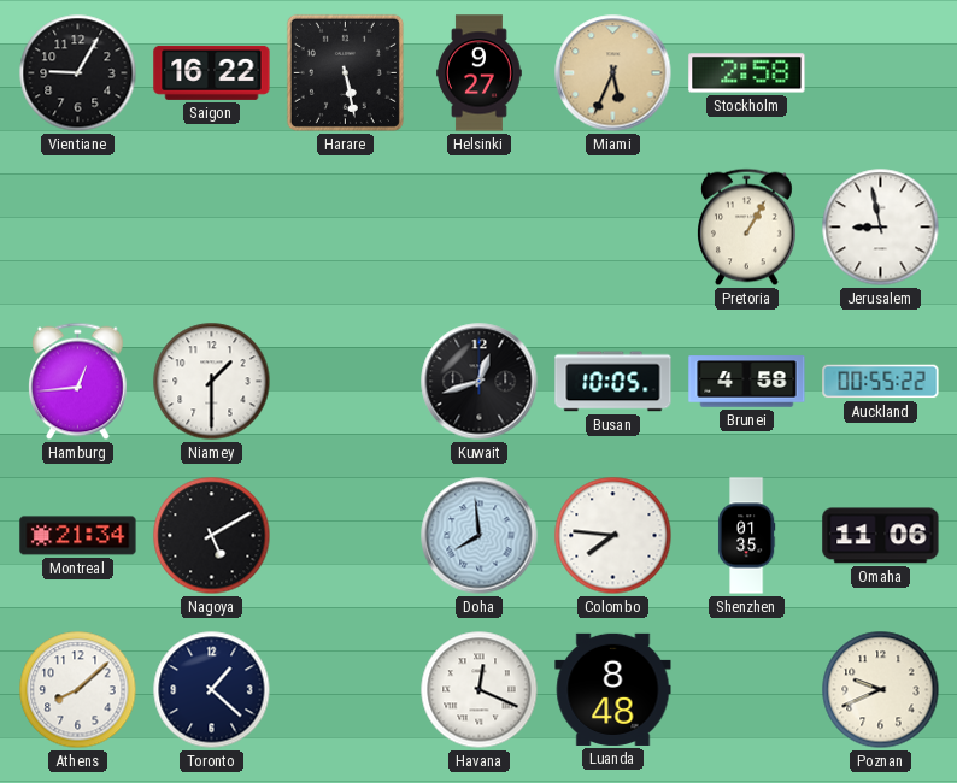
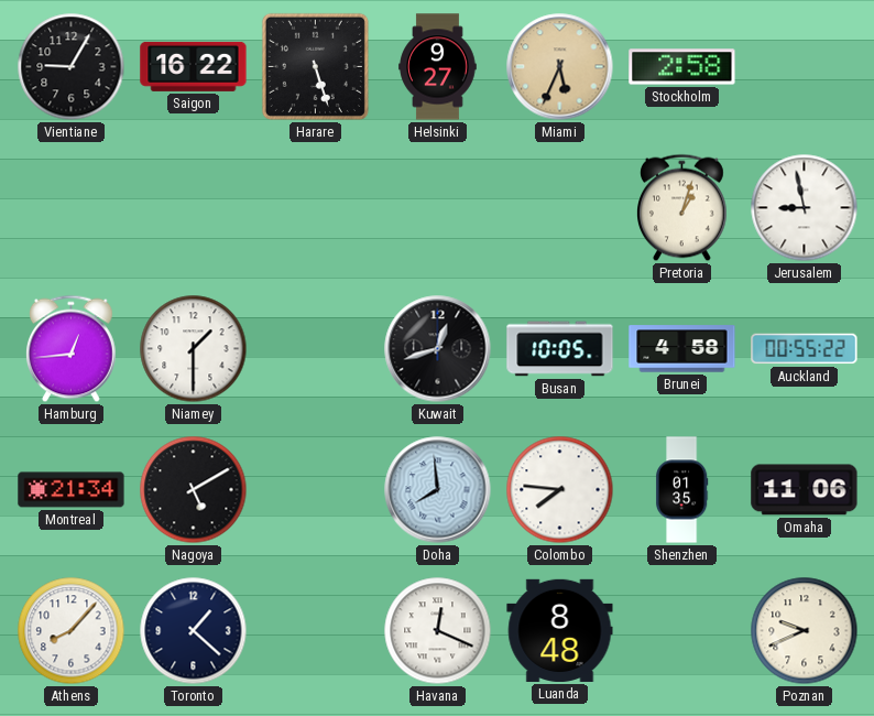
Harare: 5:28 -> 5:27
Pretoria: 1:05 -> 1:03
Athens: 8:08 -> 8:07
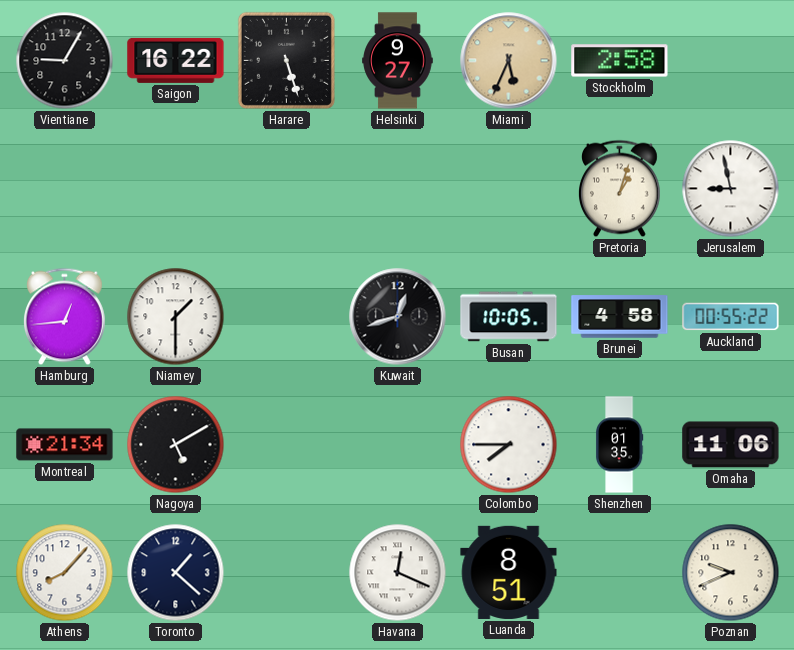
Doha: 7:59 -> none
Colombo: 7:46 -> 7:45
Luanda: 8:48 -> 8:51
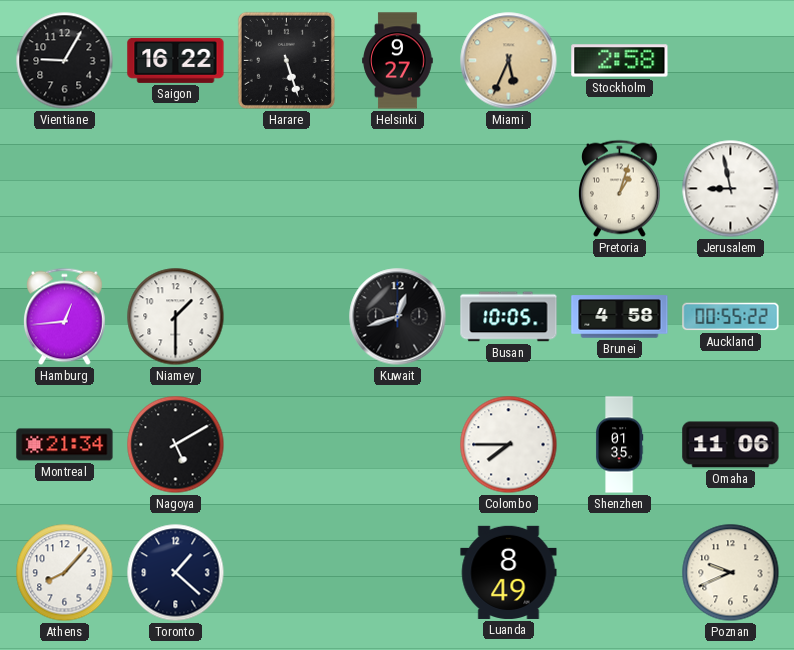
Havana: 12:19 -> none
Luanda: 8:51 -> 8:49
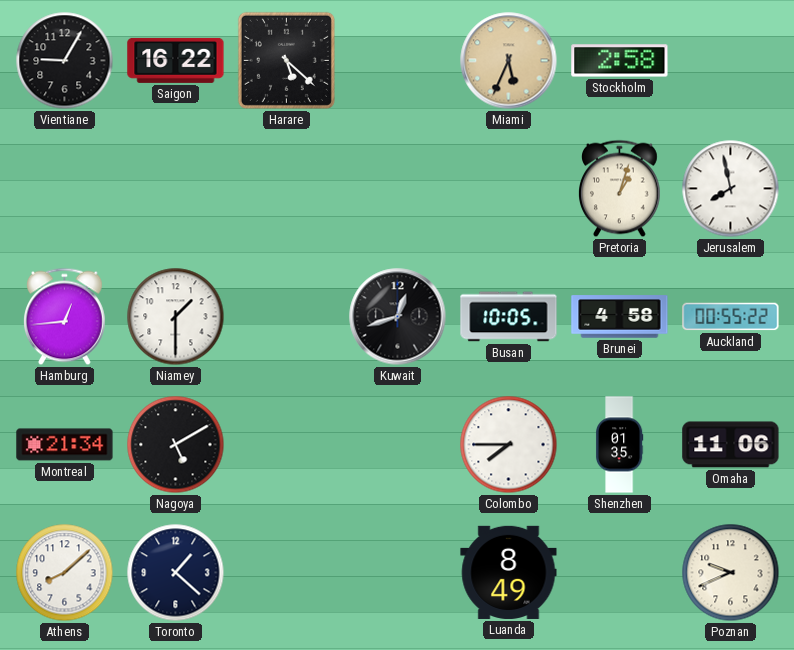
Harare: 5:27 -> 5:22
Helsinki: 9:27 -> none
Jerusalem: 8:58 -> 7:58
Athens: 8:07 -> 8:08
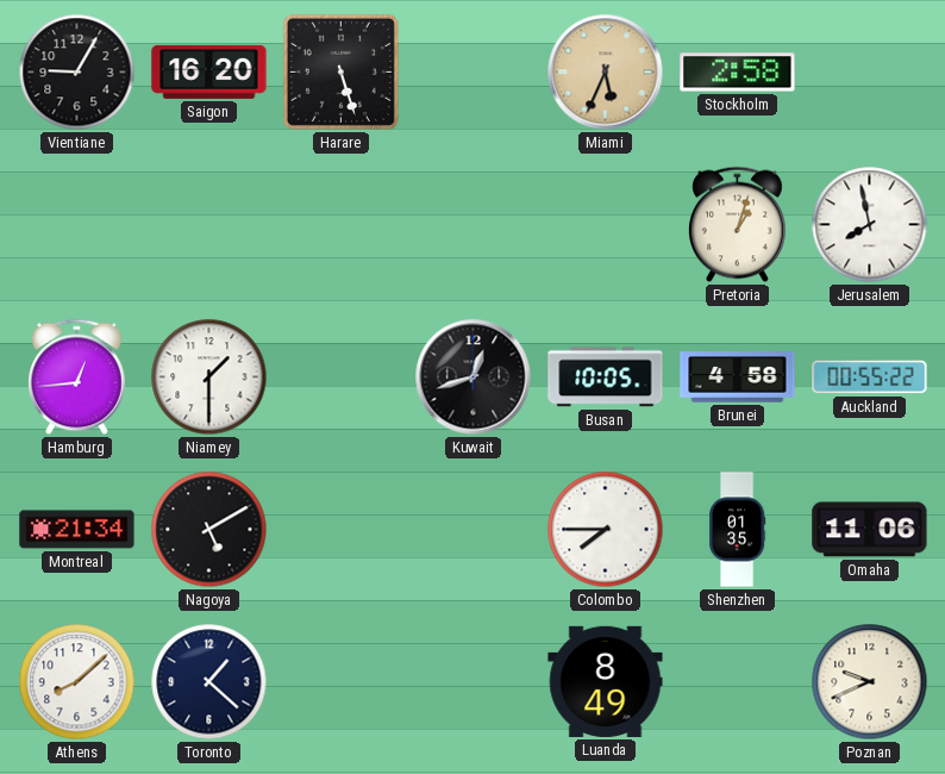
Saigon: 16:22 -> 16:20
Harare: 5:22 -> 5:27
